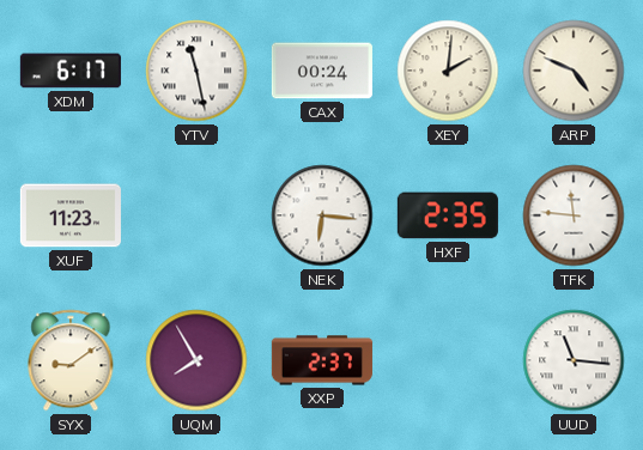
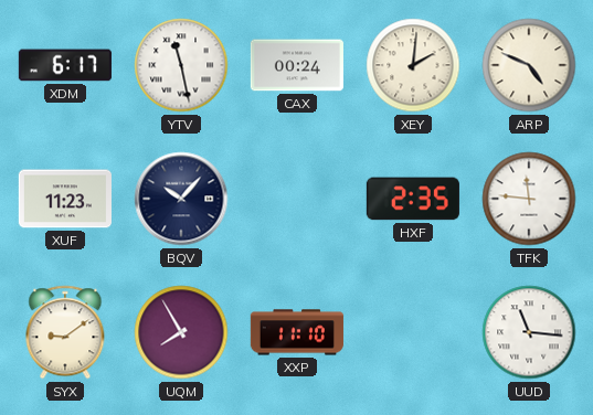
BQV: none -> 10:07
NEK: 6:16 -> none
XXP: 2:37 -> 11:10
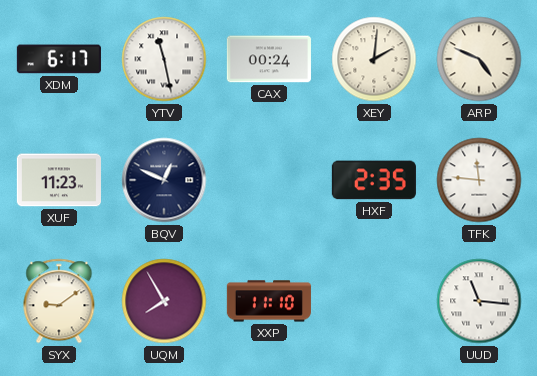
BQV: 10:07 -> 12:49
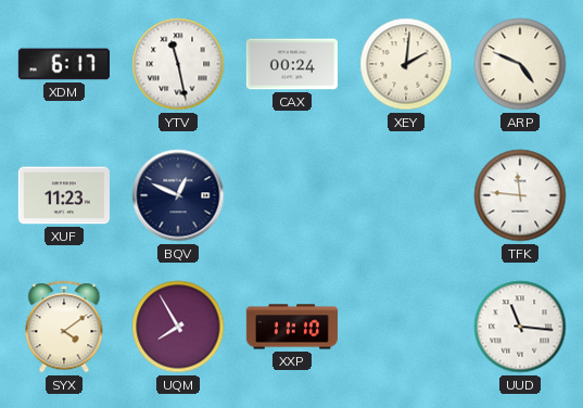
HXF: 2:35 -> none
SYX: 9:09 -> 4:09
